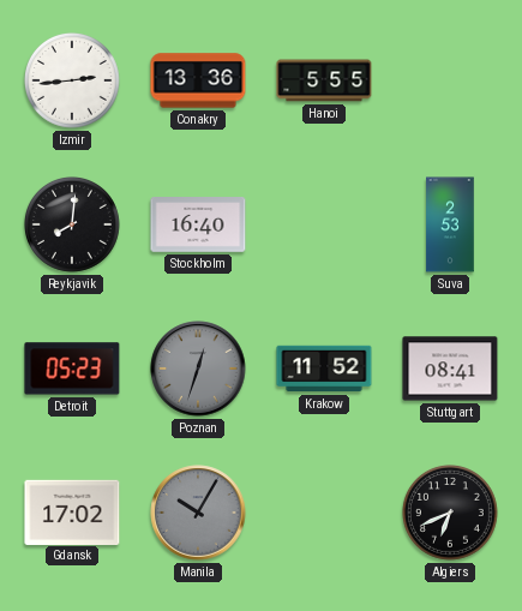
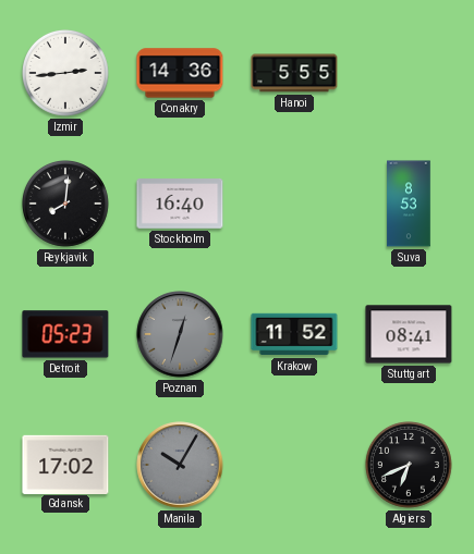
Conakry: 13:36 -> 14:36
Suva: 2:53 -> 8:53
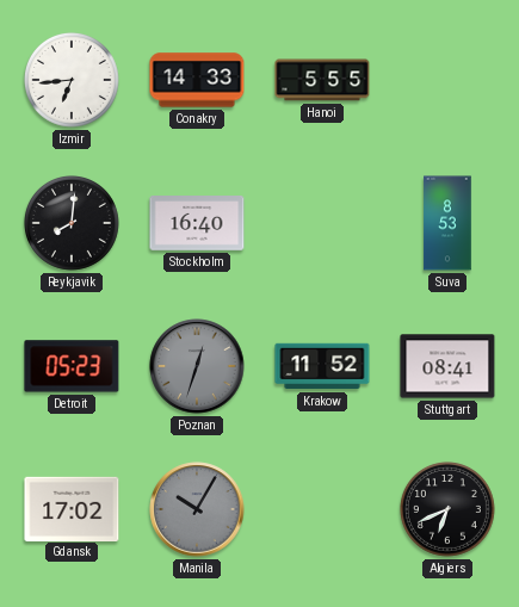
Izmir: 2:44 -> 6:44
Conakry: 14:36 -> 14:33
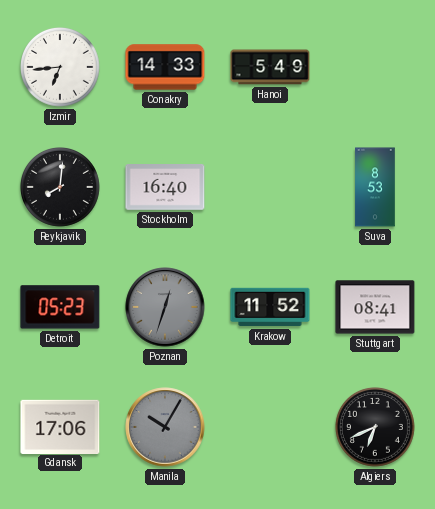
Hanoi: 5:55 -> 5:49
Gdansk: 17:02 -> 17:06
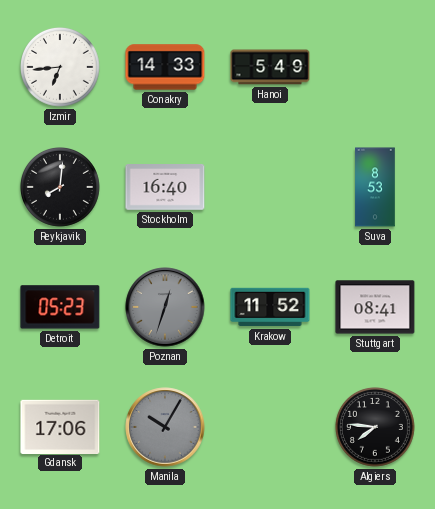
Algiers: 6:41 -> 7:46
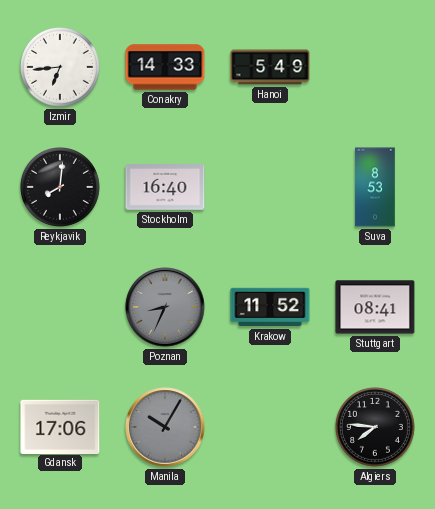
Detroit: 05:23 -> none
Poznan: 12:33 -> 8:34
